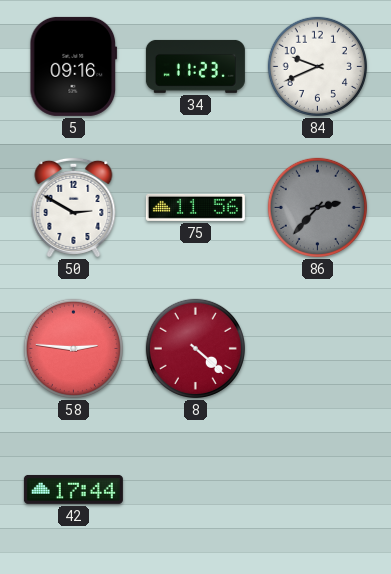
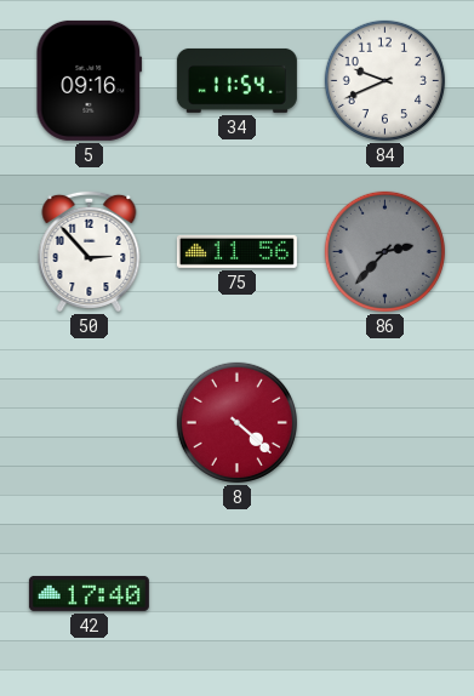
34: 11:23 -> 11:54
50: 2:50 -> 2:53
58: 2:46 -> none
42: 17:44 -> 17:40
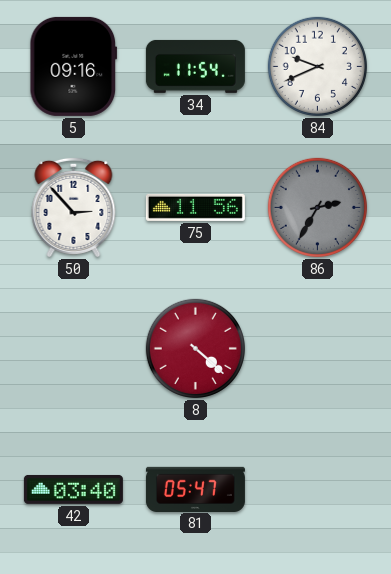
86: 2:37 -> 2:35
42: 17:40 -> 03:40
81: none -> 05:47
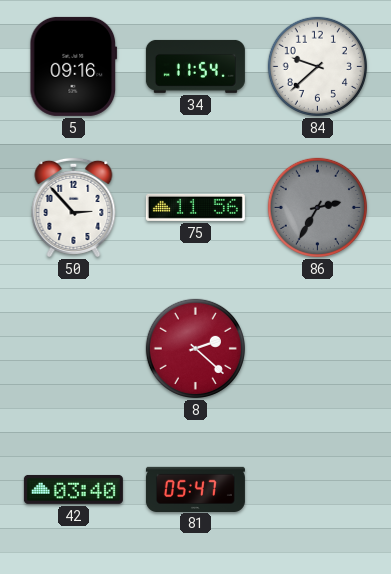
84: 9:41 -> 9:38
8: 4:22 -> 2:22
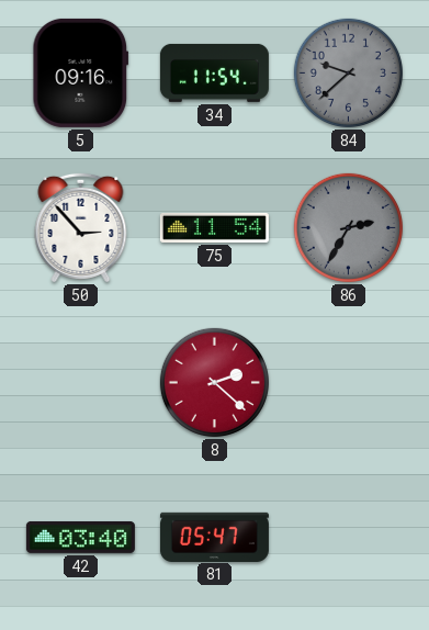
84 dial: white -> grey
75: 11:56 -> 11:54
